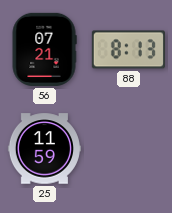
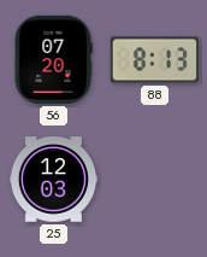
56: 07:21 -> 07:20
25: 11:59 -> 12:03
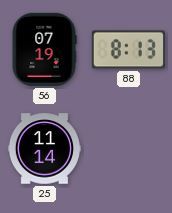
56: 07:20 -> 07:19
25: 12:03 -> 11:14
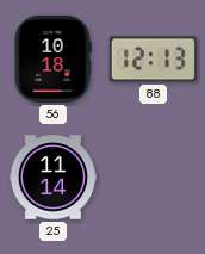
56: 07:19 -> 10:18
88: 8:13 -> 12:13
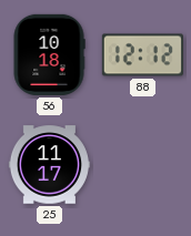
88: 12:13 -> 12:12
25: 11:14 -> 11:17
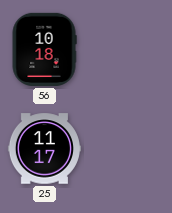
88: 12:12 -> none
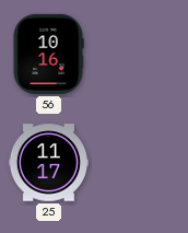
56: 10:18 -> 10:16
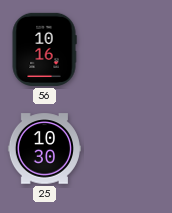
25: 11:17 -> 10:30
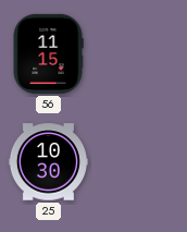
56: 10:16 -> 11:15
